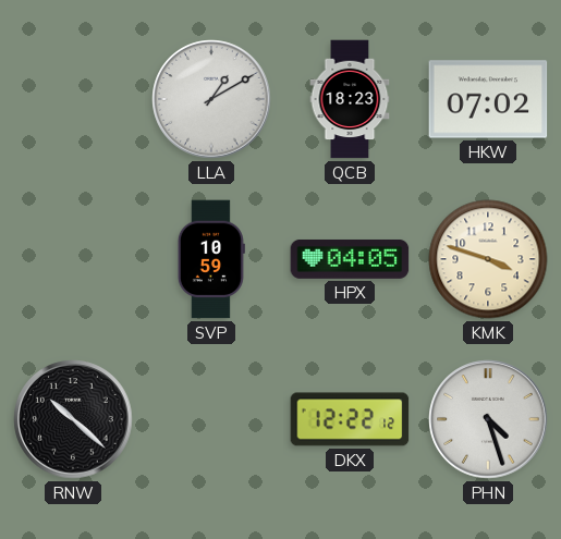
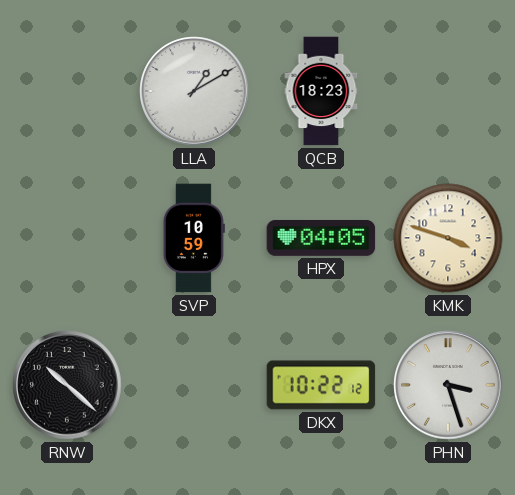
HKW: 07:02 -> none
DKX: 12:22 -> 10:22
PHN: 4:27 -> 3:27
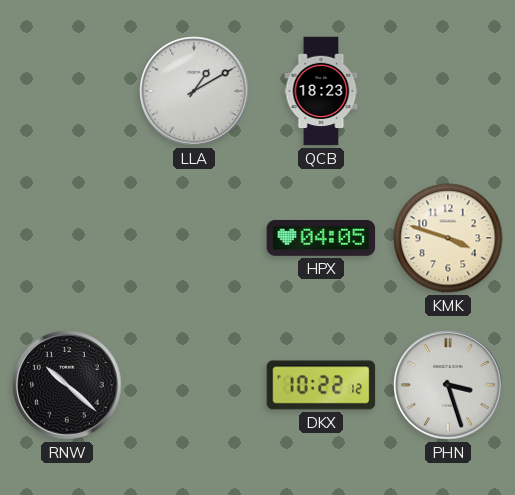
SVP: 10:59 -> none
